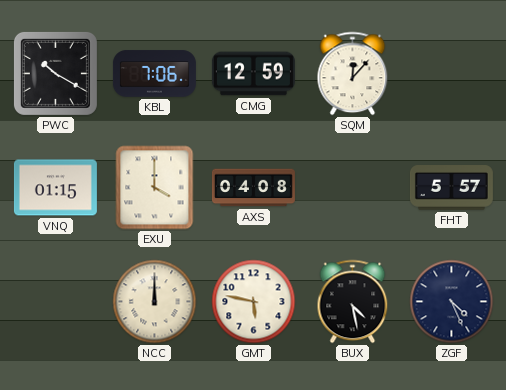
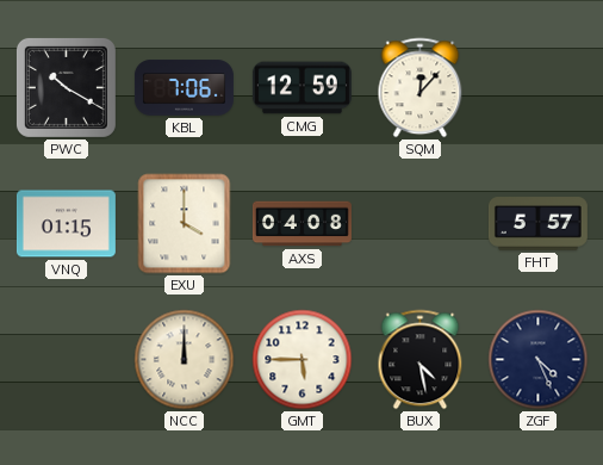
GMT: 5:47 -> 5:45
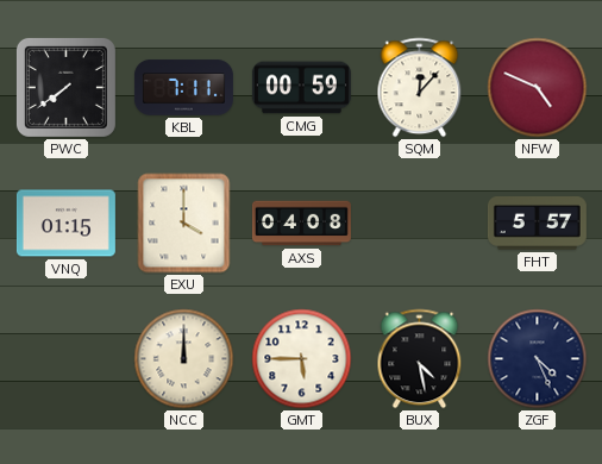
PWC: 10:20 -> 7:39
KBL: 7:06 -> 7:11
CMG: 12:59 -> 00:59
NFW: none -> 4:49
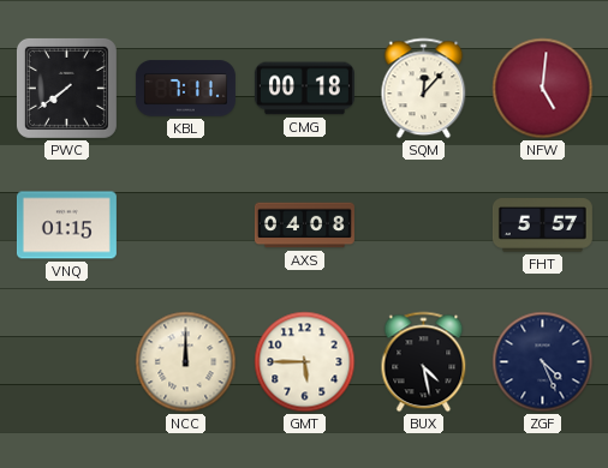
CMG: 00:59 -> 00:18
NFW: 4:49 -> 5:01
EXU: 4:00 -> none
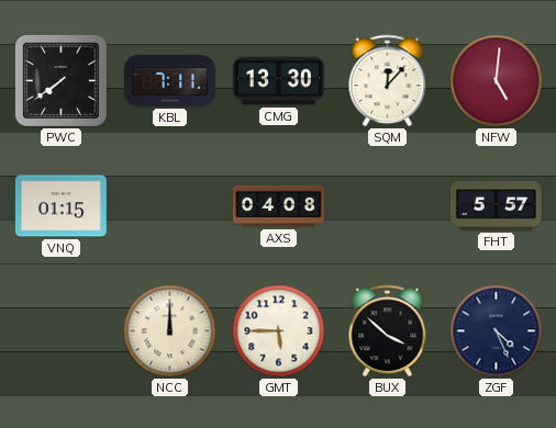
CMG: 00:18 -> 13:30
BUX: 4:28 -> 3:52
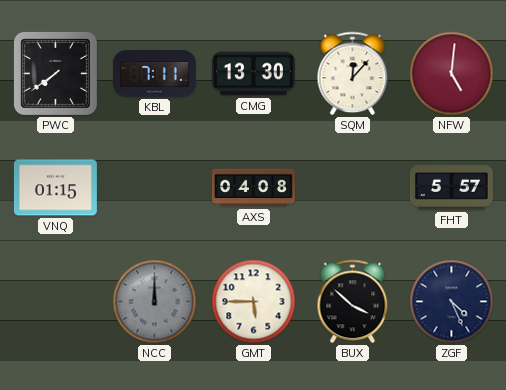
NCC dial: cream -> grey
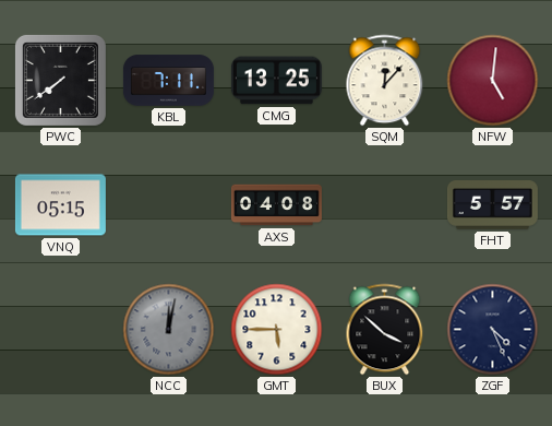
CMG: 13:30 -> 13:25
VNQ: 01:15 -> 05:15
NCC: 12:00 -> 12:02
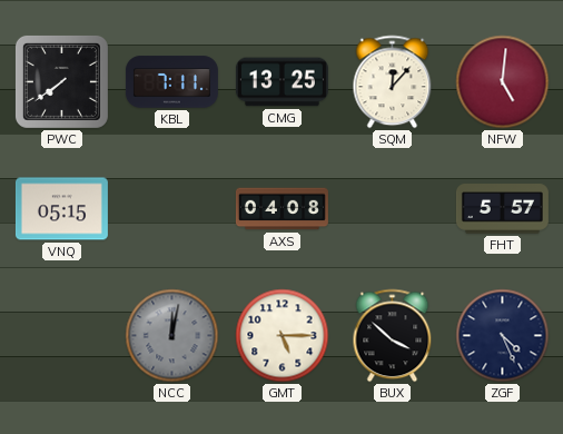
GMT: 5:45 -> 5:15
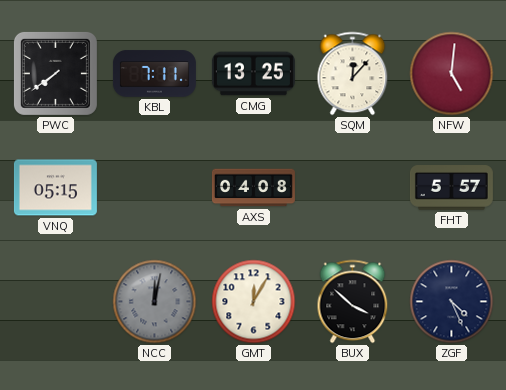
GMT: 5:15 -> 12:05
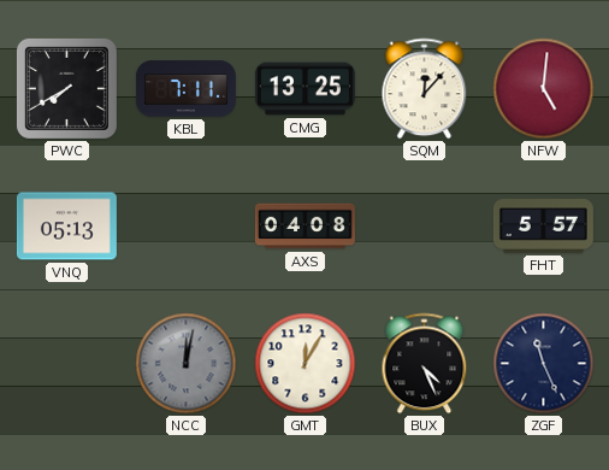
PWC: 7:39 -> 7:40
VNQ: 05:15 -> 05:13
BUX: 3:52 -> 4:26
ZGF: 4:26 -> 11:26
